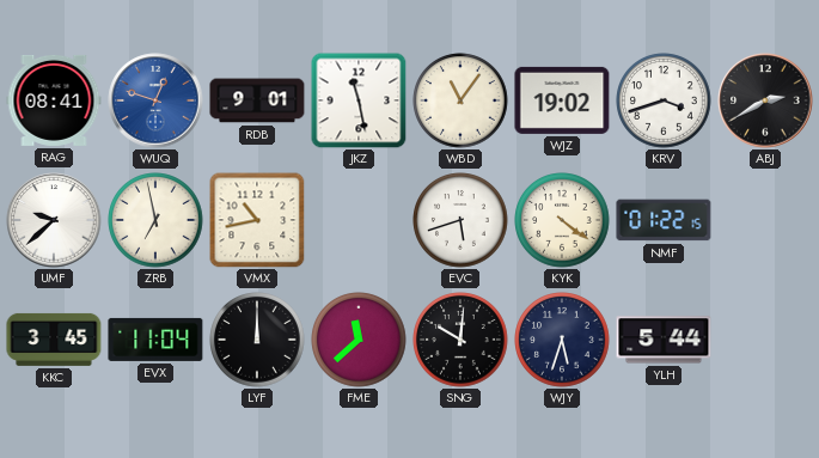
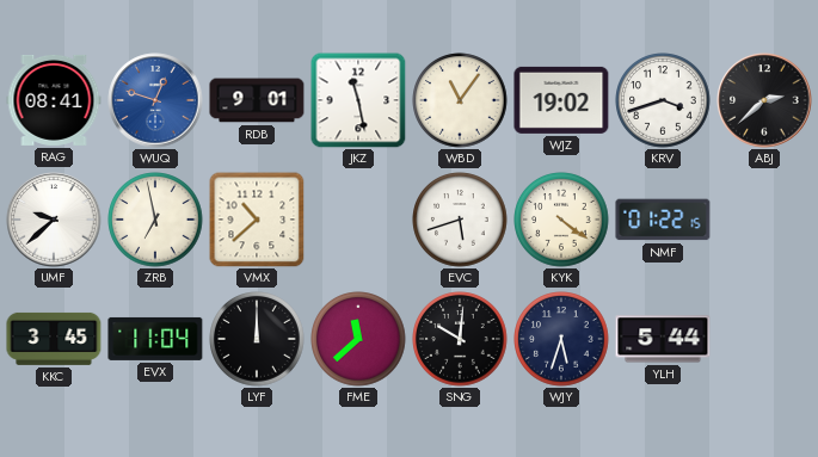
ABJ: 2:40 -> 2:38
VMX: 10:43 -> 10:38
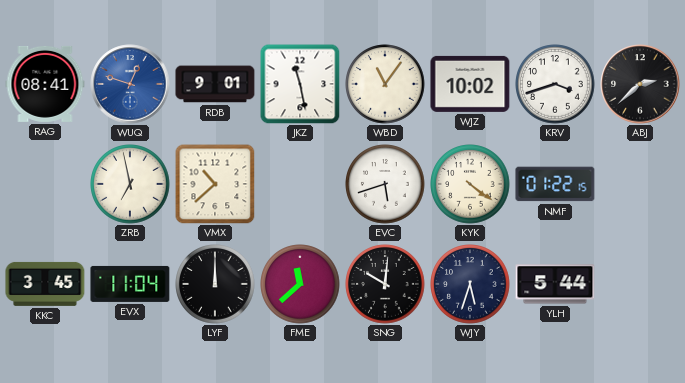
WJZ: 19:02 -> 10:02
UMF: 9:38 -> none
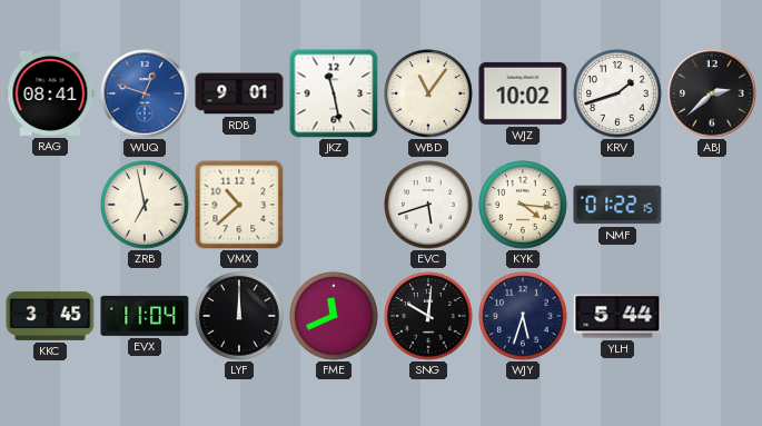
KRV: 3:42 -> 1:42
KYK: 4:21 -> 4:16
FME: 11:38 -> 11:41
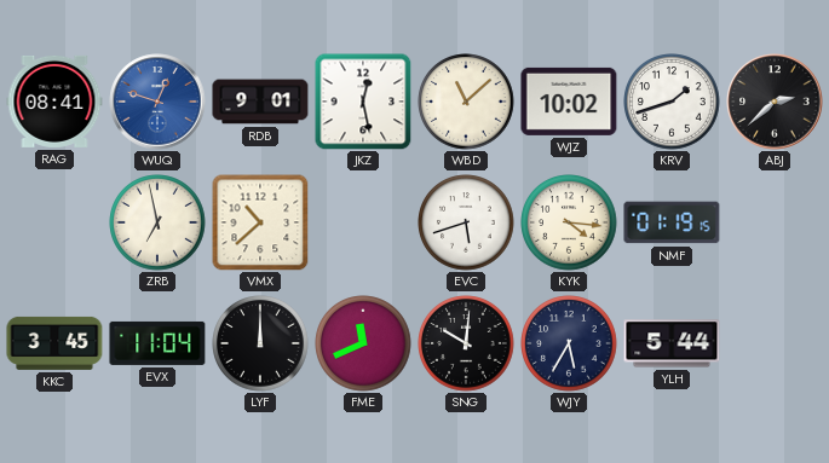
JKZ: 11:28 -> 12:28
WBD: 11:06 -> 11:08
NMF: 01:22 -> 01:19
WJY: 5:33 -> 5:35
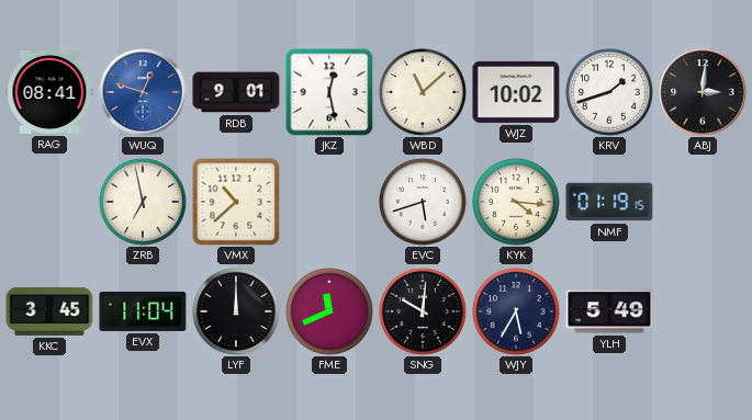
ABJ: 2:38 -> 3:01
YLH: 5:44 -> 5:49
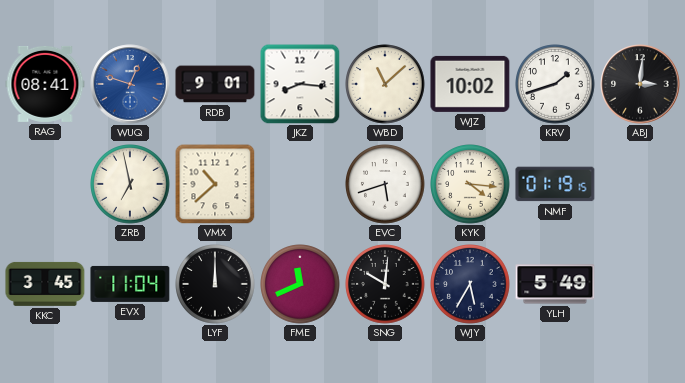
JKZ: 12:28 -> 8:16
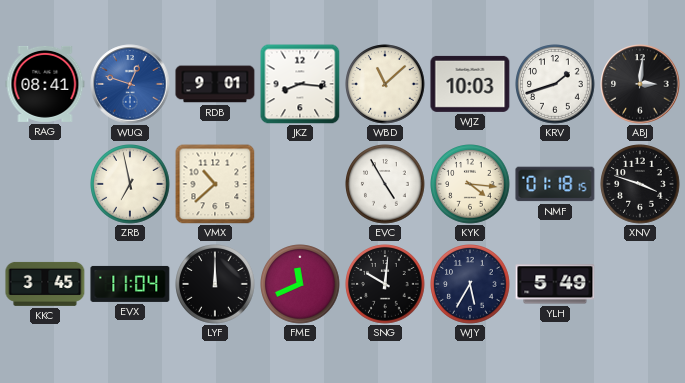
WJZ: 10:02 -> 10:03
EVC: 5:42 -> 4:55
NMF: 01:19 -> 01:18
XNV: none -> 3:48
